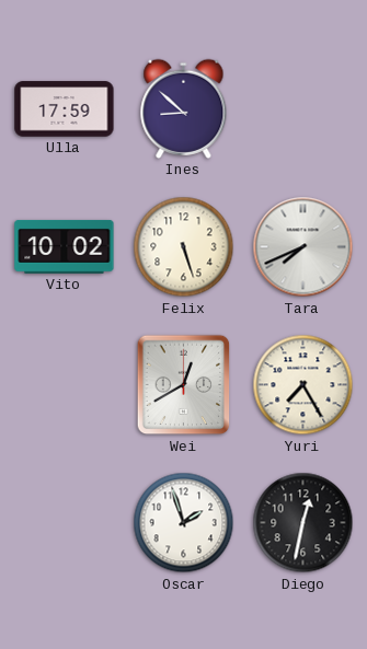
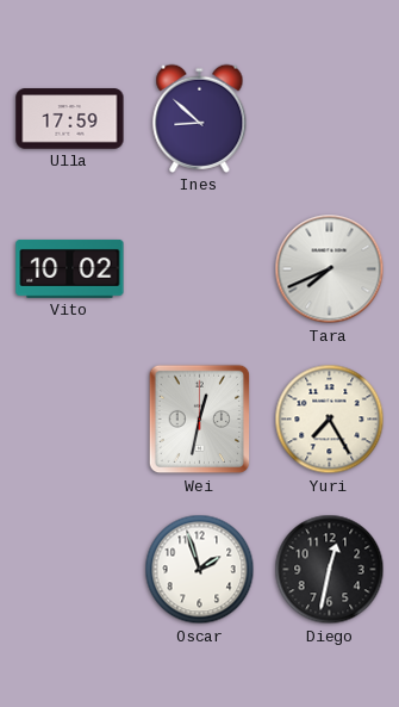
Felix: 5:27 -> none
Wei: 12:40 -> 12:32
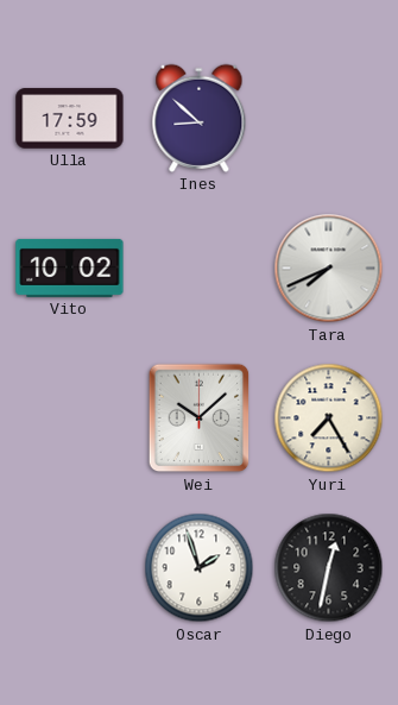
Wei: 12:32 -> 10:08
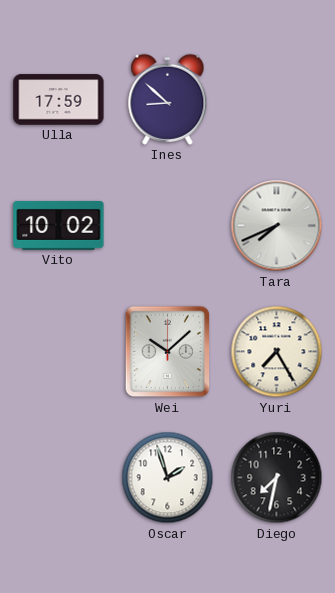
Diego: 12:32 -> 7:32
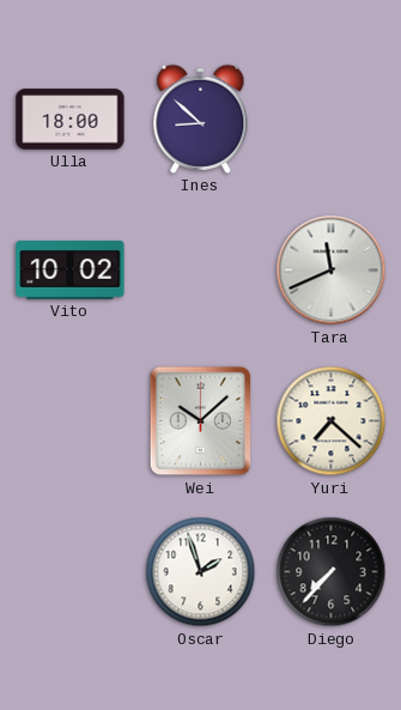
Ulla: 17:59 -> 18:00
Tara: 7:41 -> 11:41
Yuri: 7:25 -> 7:22
Diego: 7:32 -> 7:37
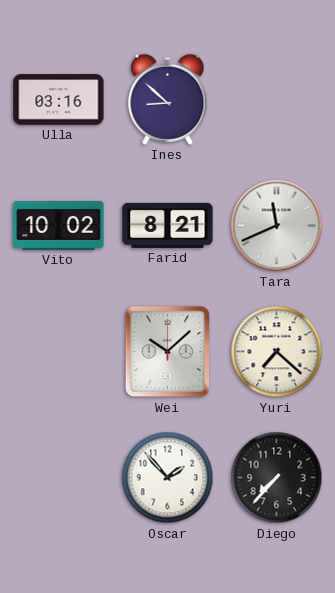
Ulla: 18:00 -> 03:16
Farid: none -> 8:21
Oscar: 1:57 -> 1:53
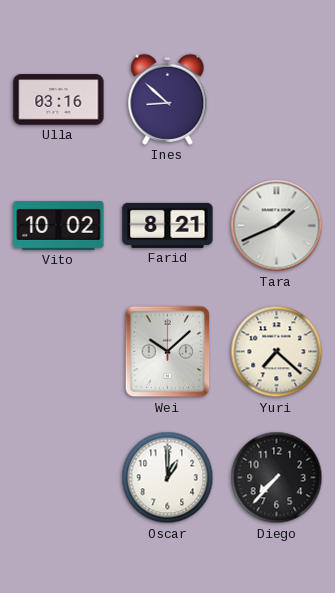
Tara: 11:41 -> 1:41
Oscar: 1:53 -> 1:00
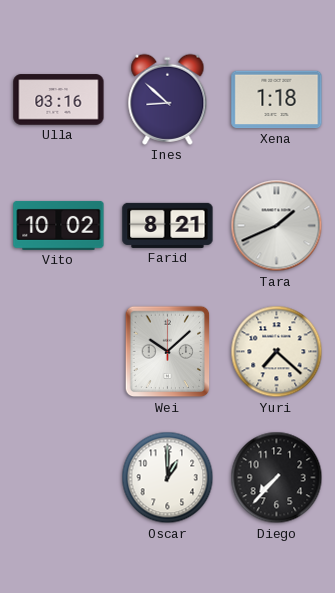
Xena: none -> 1:18
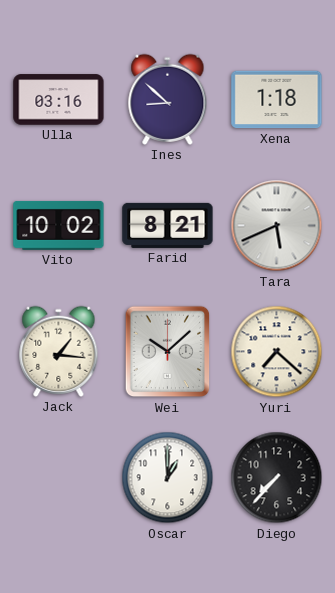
Tara: 1:41 -> 5:41
Jack: none -> 1:16
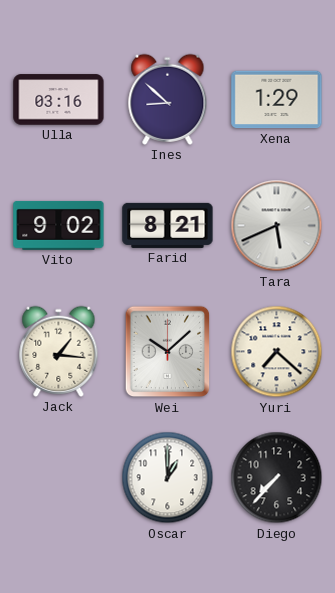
Xena: 1:18 -> 1:29
Vito: 10:02 -> 9:02
